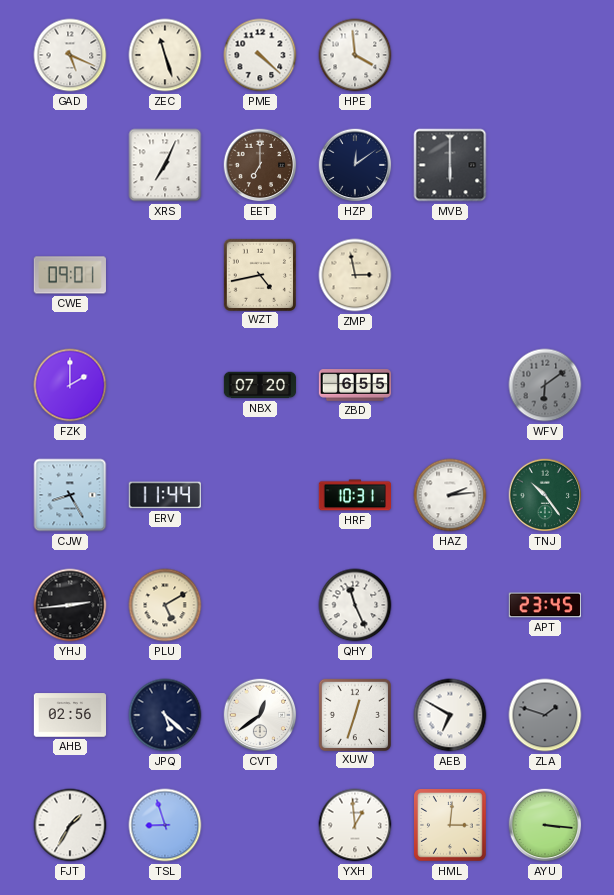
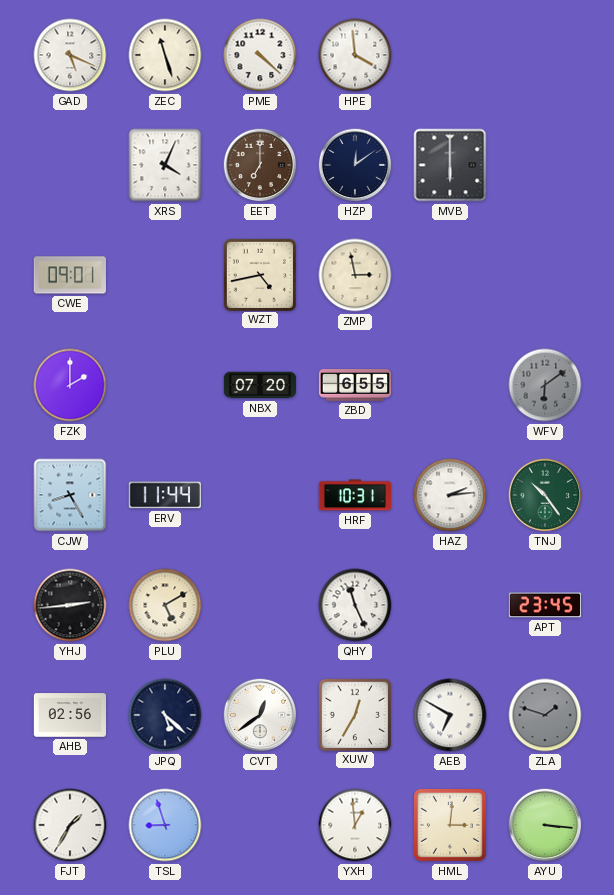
XRS: 7:04 -> 4:04
XUW: 12:33 -> 12:35
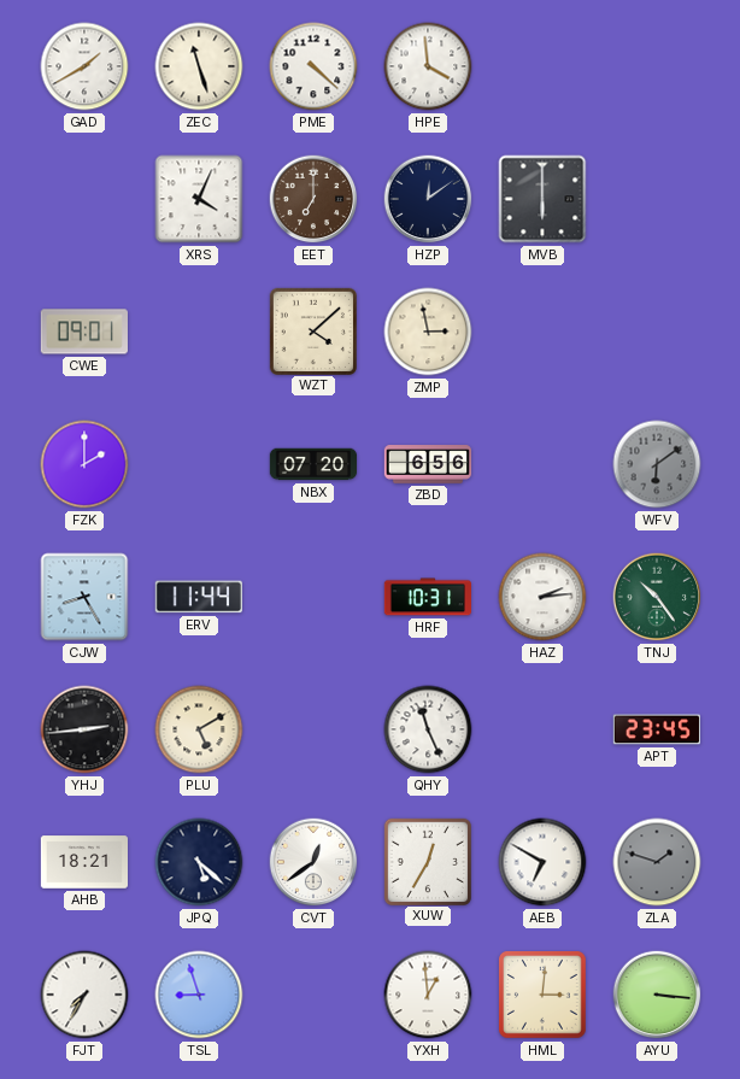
GAD: 5:19 -> 1:40
WZT: 4:43 -> 4:08
ZBD: 6:55 -> 6:56
AHB: 02:56 -> 18:21
FJT: 1:35 -> 7:35
